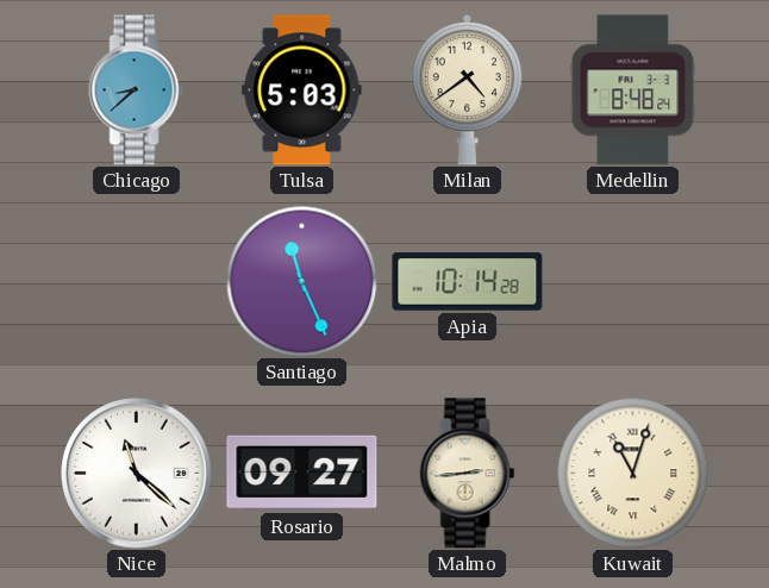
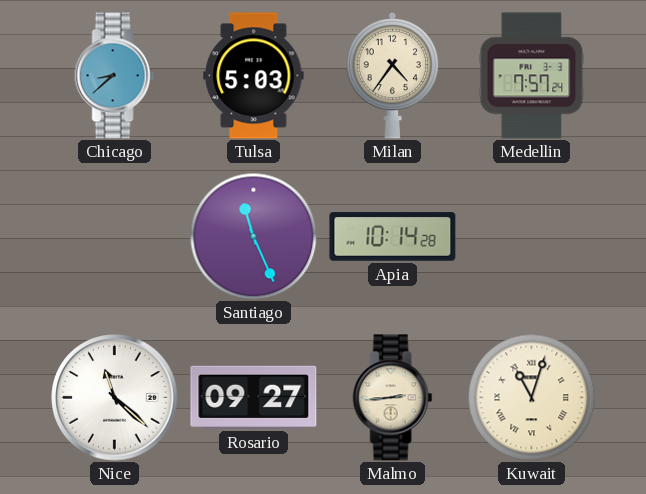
Milan: 4:39 -> 4:36
Medellin: 8:48 -> 7:57
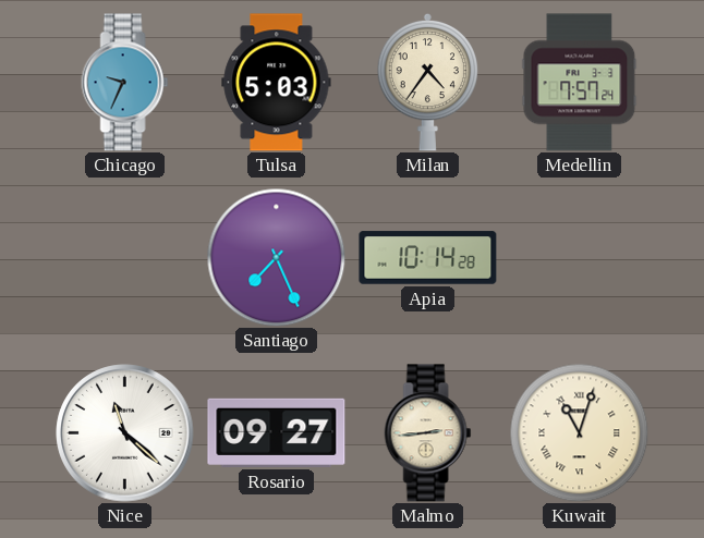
Chicago: 8:38 -> 9:34
Santiago: 11:26 -> 7:26
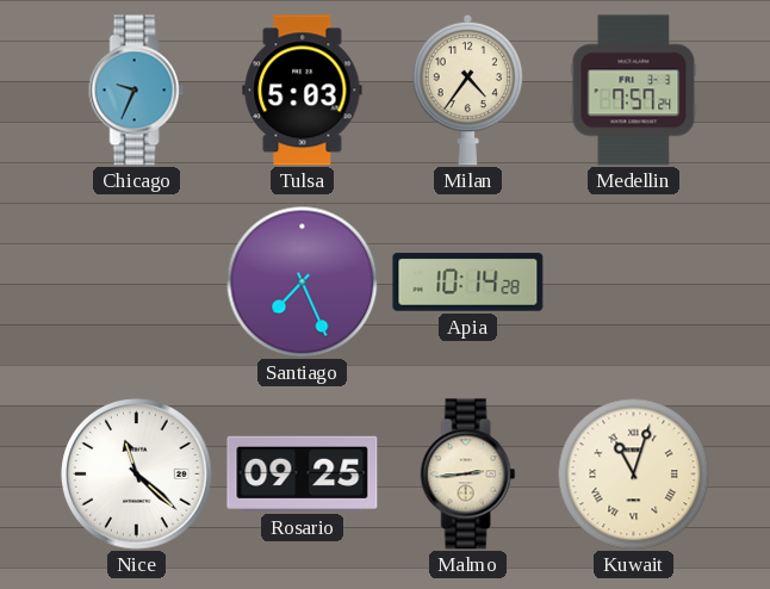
Rosario: 09:27 -> 09:25
